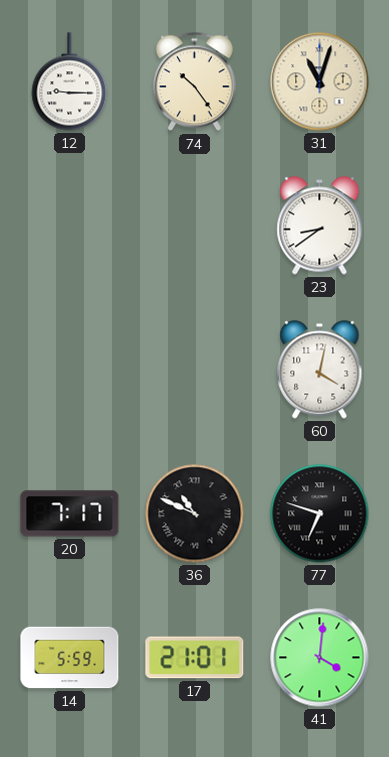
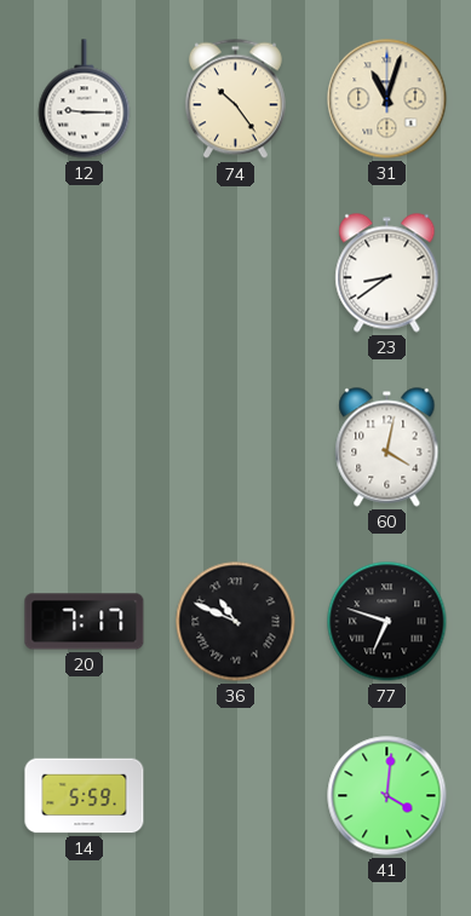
17: 21:01 -> none
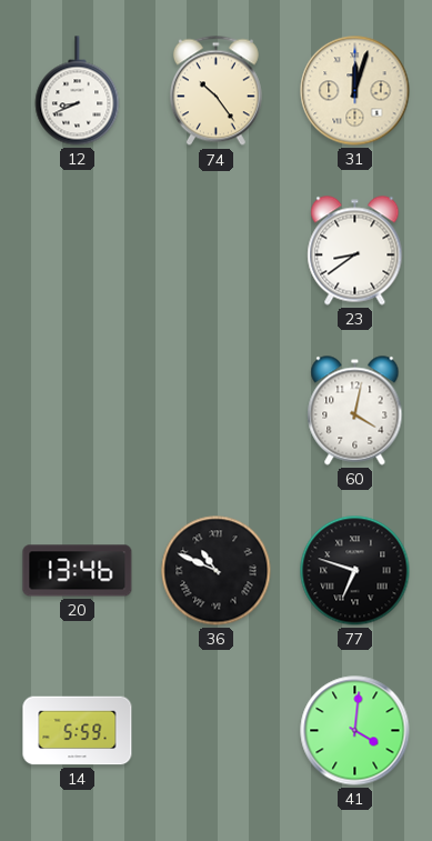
12: 9:15 -> 8:41
31: 11:03 -> 12:03
20: 7:17 -> 13:46
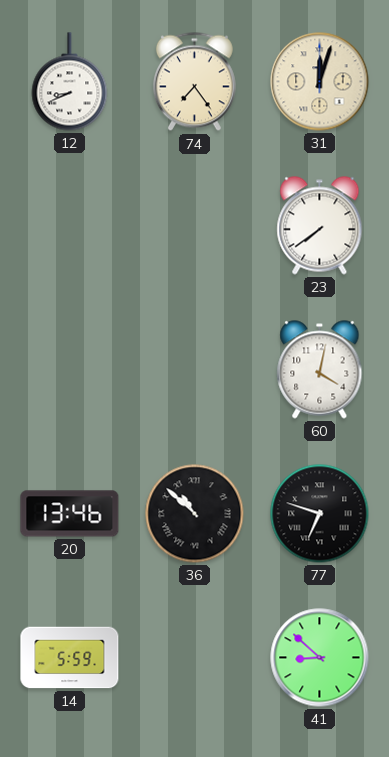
74: 10:24 -> 7:24
23: 8:39 -> 7:39
36: 10:49 -> 10:52
41: 4:01 -> 8:52
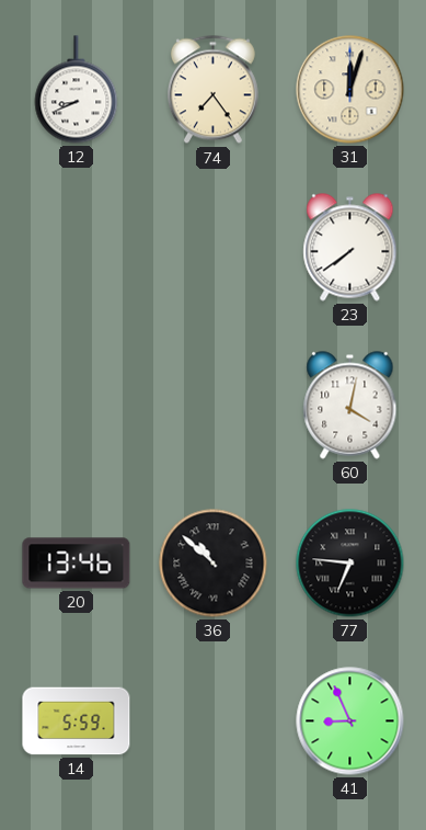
77: 6:48 -> 6:46
41: 8:52 -> 8:56
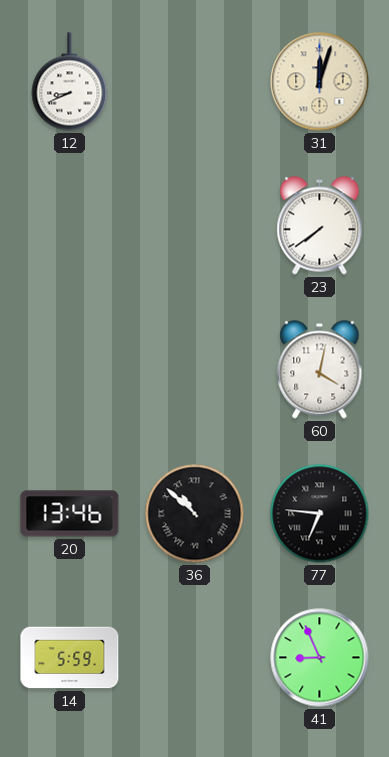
74: 7:24 -> none
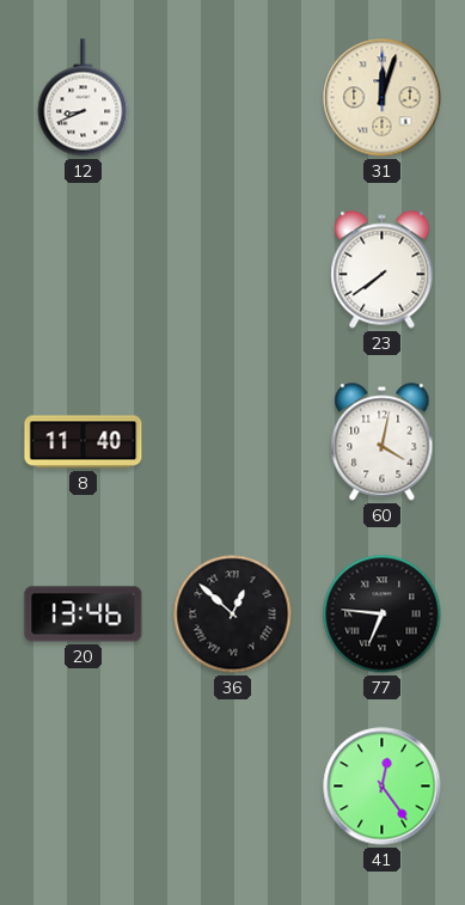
8: none -> 11:40
36: 10:52 -> 12:52
14: 5:59 -> none
41: 8:56 -> 12:24
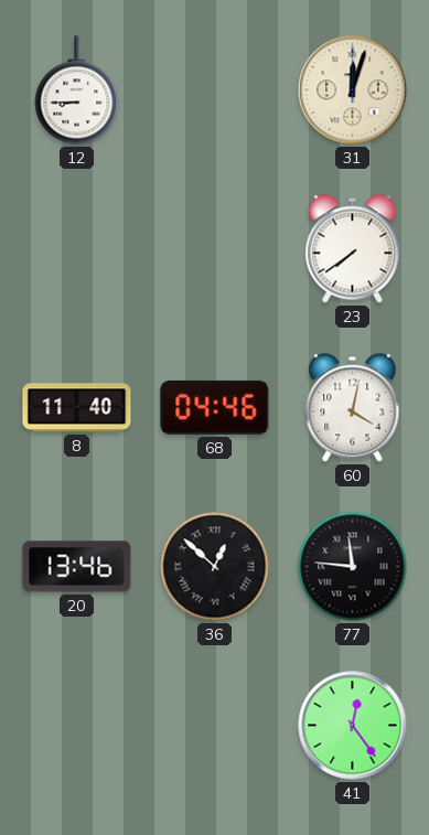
12: 8:41 -> 8:45
68: none -> 04:46
77: 6:46 -> 11:46
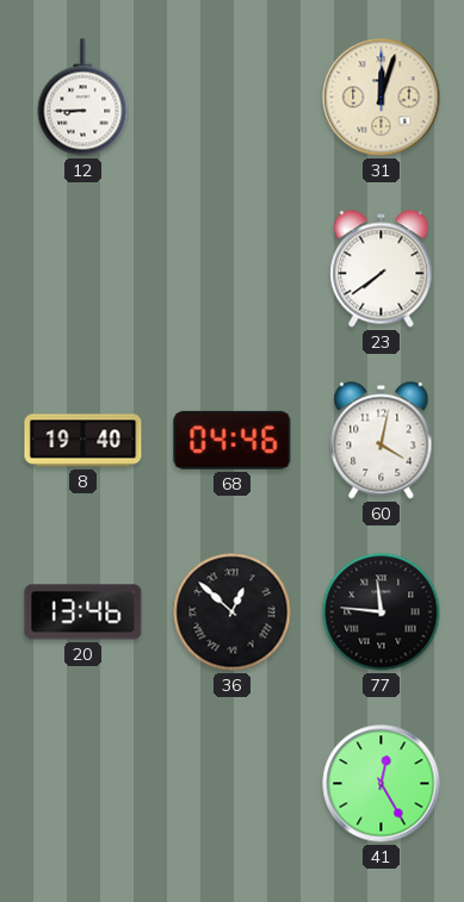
8: 11:40 -> 19:40
41: 12:24 -> 12:25
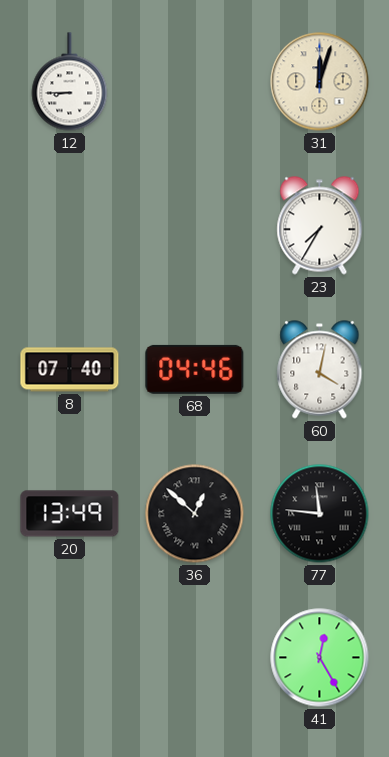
23: 7:39 -> 7:35
8: 19:40 -> 07:40
20: 13:46 -> 13:49
